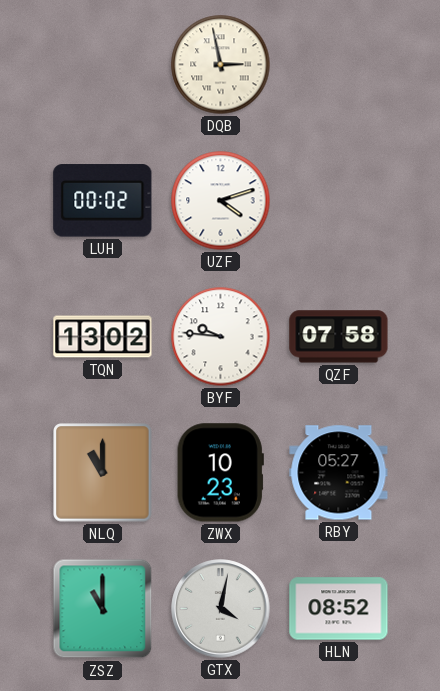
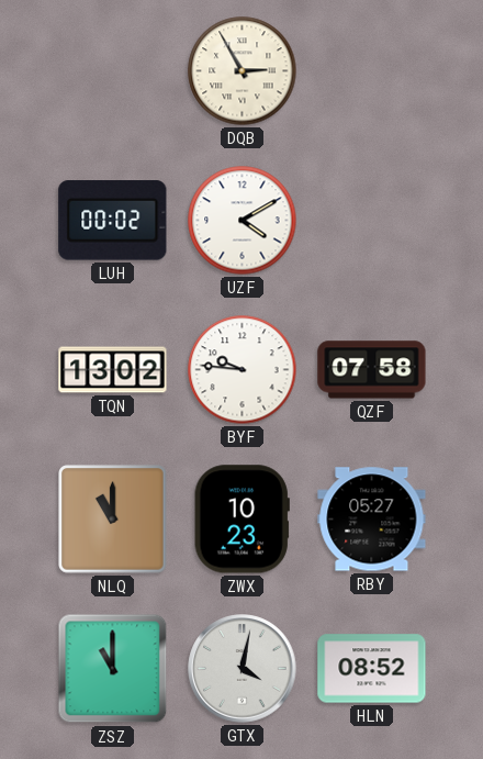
DQB: 2:58 -> 2:55
UZF: 4:12 -> 4:10
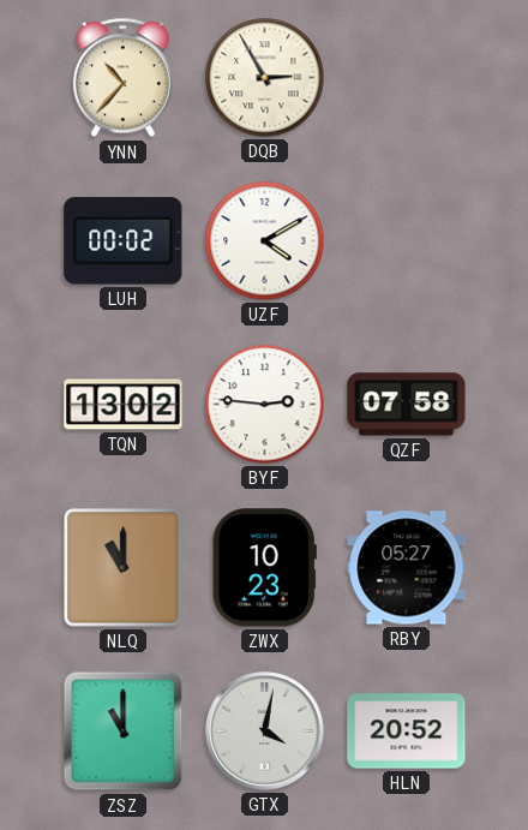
YNN: none -> 10:37
BYF: 9:46 -> 2:46
HLN: 08:52 -> 20:52
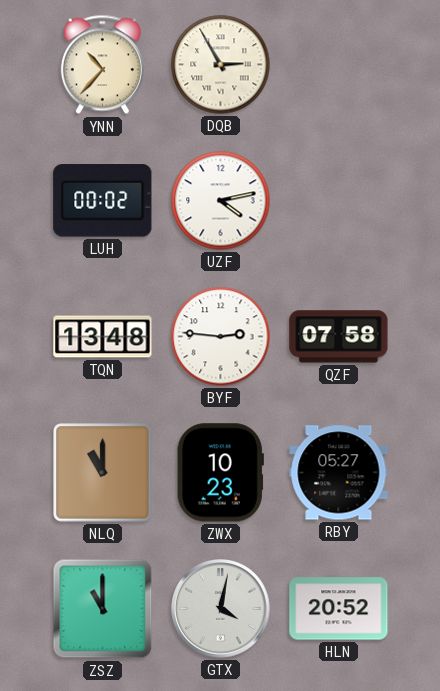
UZF: 4:10 -> 4:13
TQN: 13:02 -> 13:48
